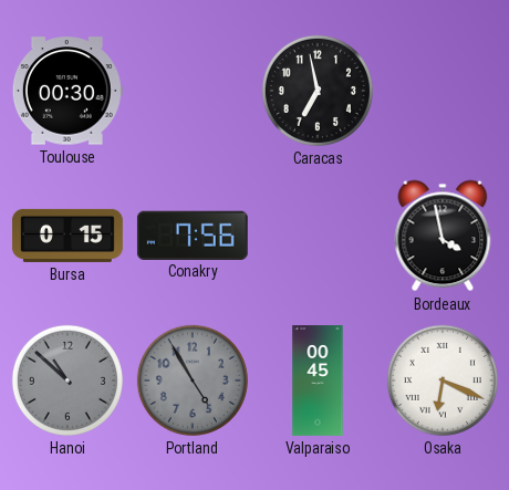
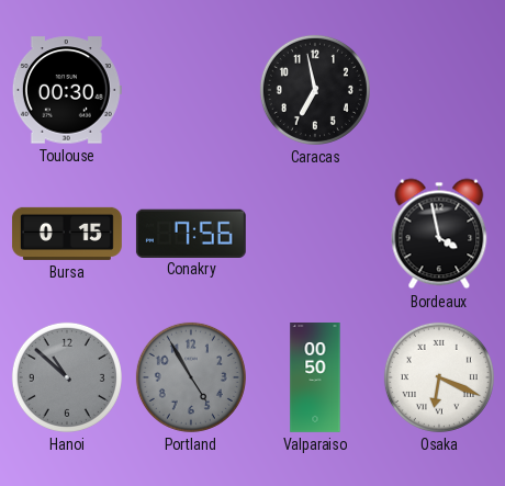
Valparaiso: 00:45 -> 00:50
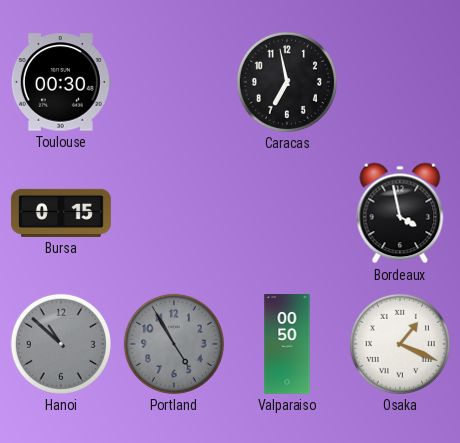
Conakry: 7:56 -> none
Osaka: 6:19 -> 1:19
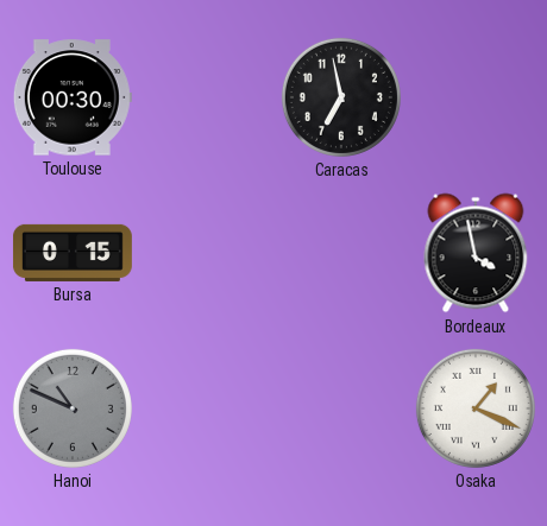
Hanoi: 10:52 -> 10:49
Portland: 4:55 -> none
Valparaiso: 00:50 -> none
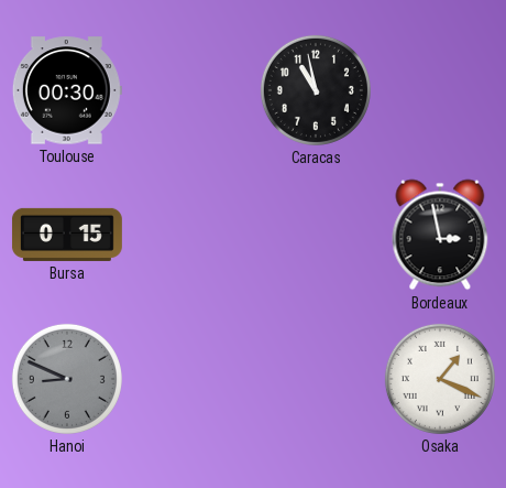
Caracas: 6:58 -> 10:58
Bordeaux: 3:58 -> 2:58
Hanoi: 10:49 -> 8:49
